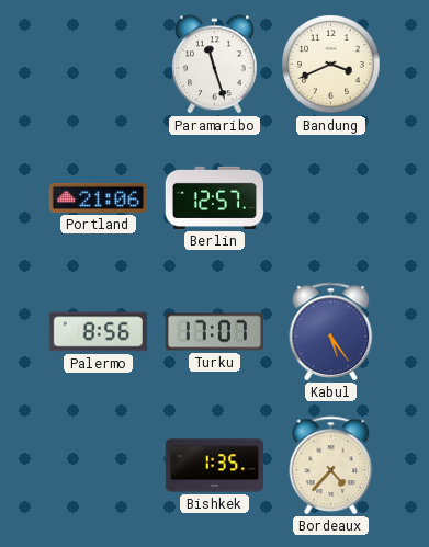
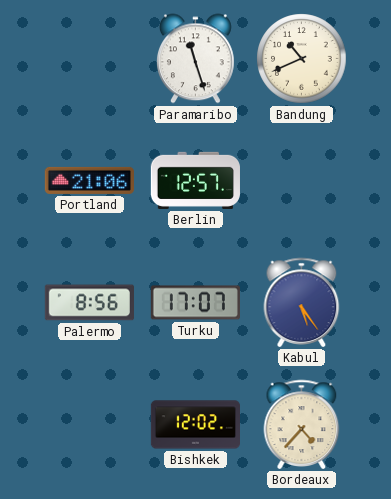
Bandung: 3:41 -> 10:41
Bishkek: 1:35 -> 12:02
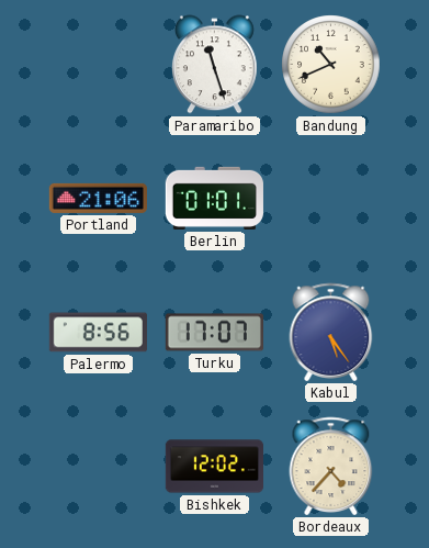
Berlin: 12:57 -> 01:01
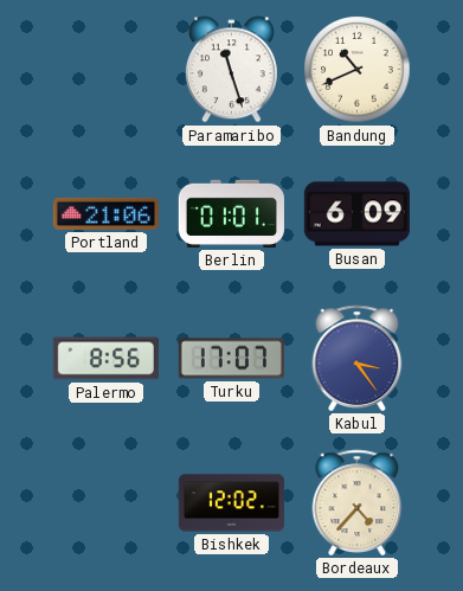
Busan: none -> 6:09
Kabul: 5:24 -> 3:24
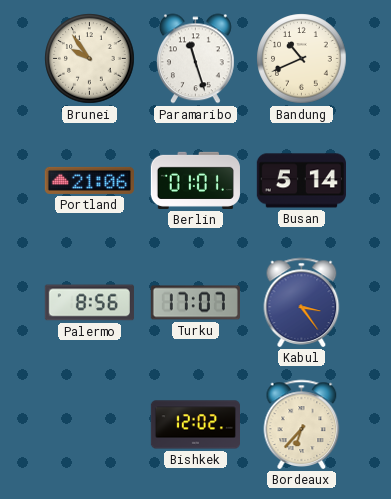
Brunei: none -> 9:54
Busan: 6:09 -> 5:14
Bordeaux: 4:37 -> 6:37
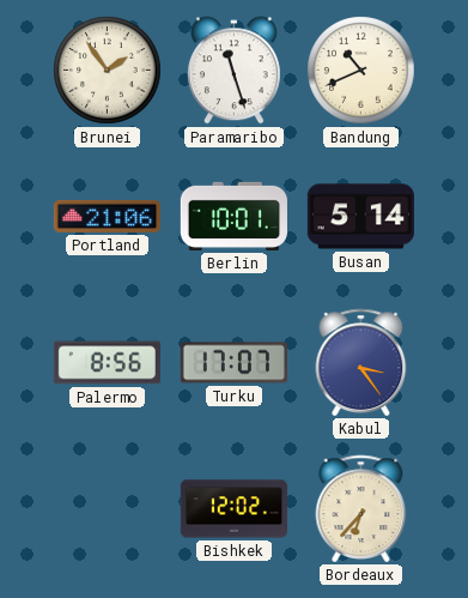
Brunei: 9:54 -> 1:54
Berlin: 01:01 -> 10:01
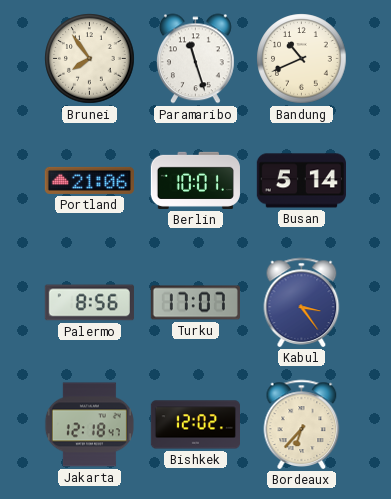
Brunei: 1:54 -> 7:54
Jakarta: none -> 12:18
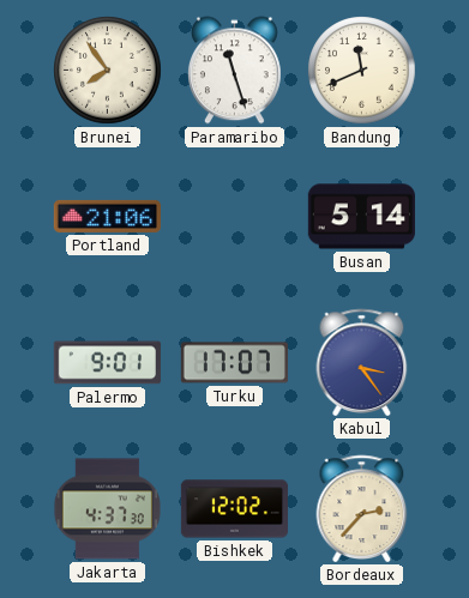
Bandung: 10:41 -> 11:41
Berlin: 10:01 -> none
Palermo: 8:56 -> 9:01
Jakarta: 12:18 -> 4:37
Bordeaux: 6:37 -> 2:37
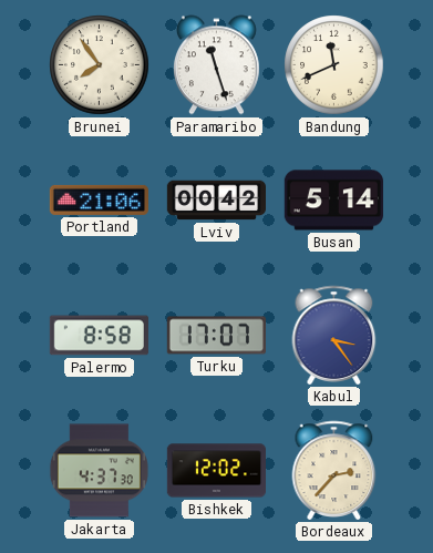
Lviv: none -> 00:42
Palermo: 9:01 -> 8:58
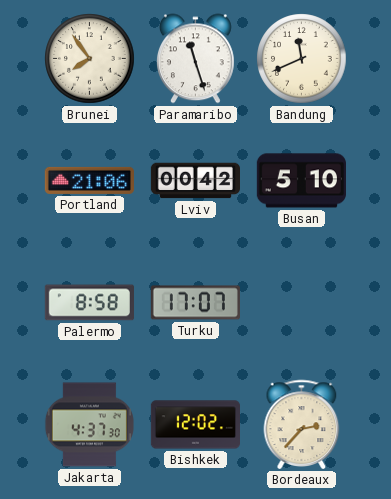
Busan: 5:14 -> 5:10
Kabul: 3:24 -> none
